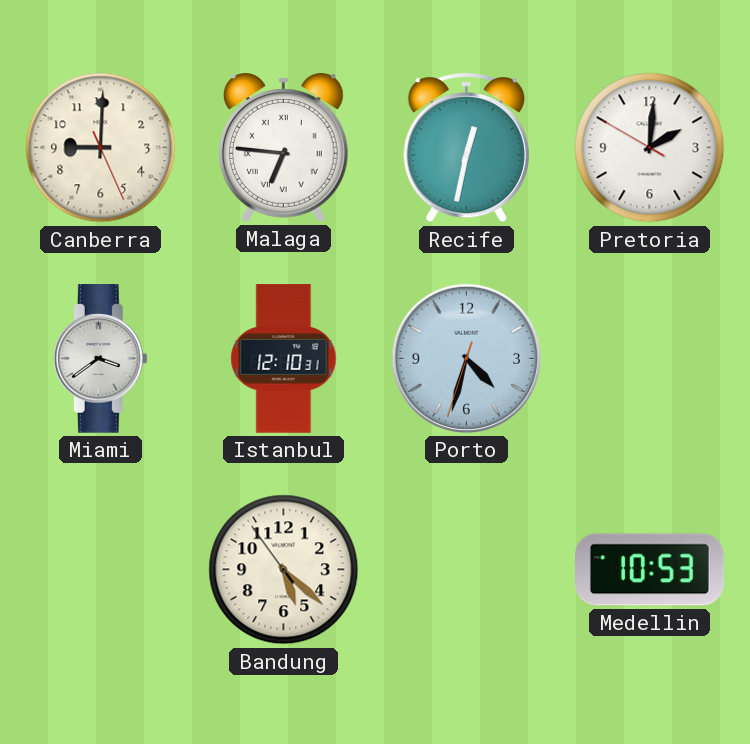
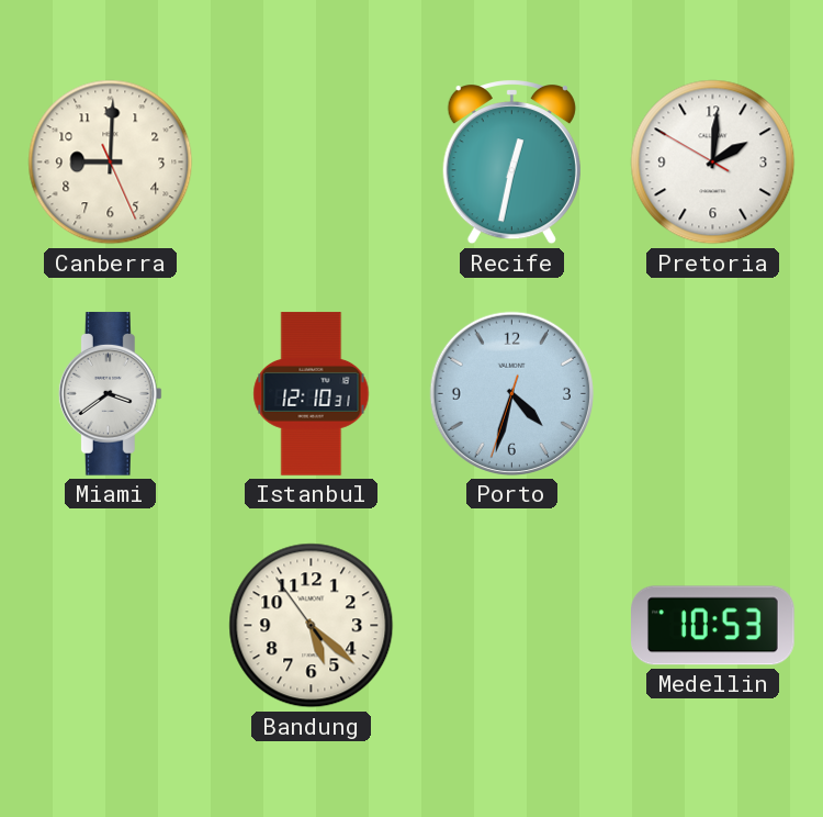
Malaga: 6:46 -> none
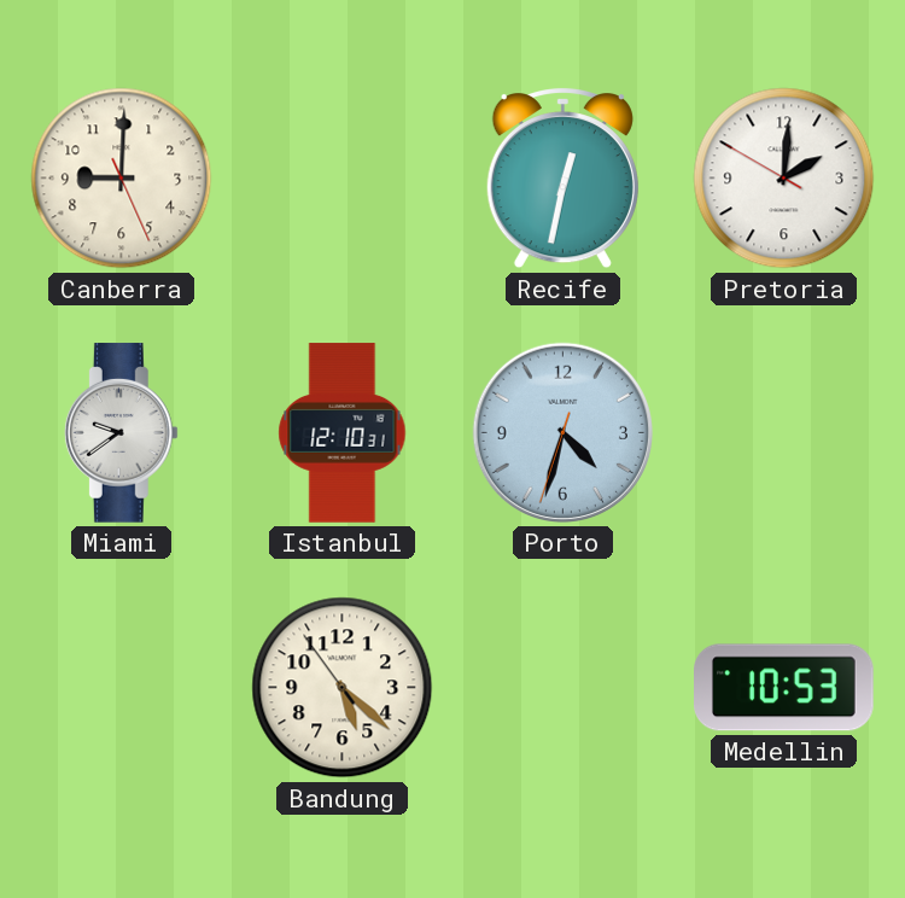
Miami: 3:39 -> 9:39
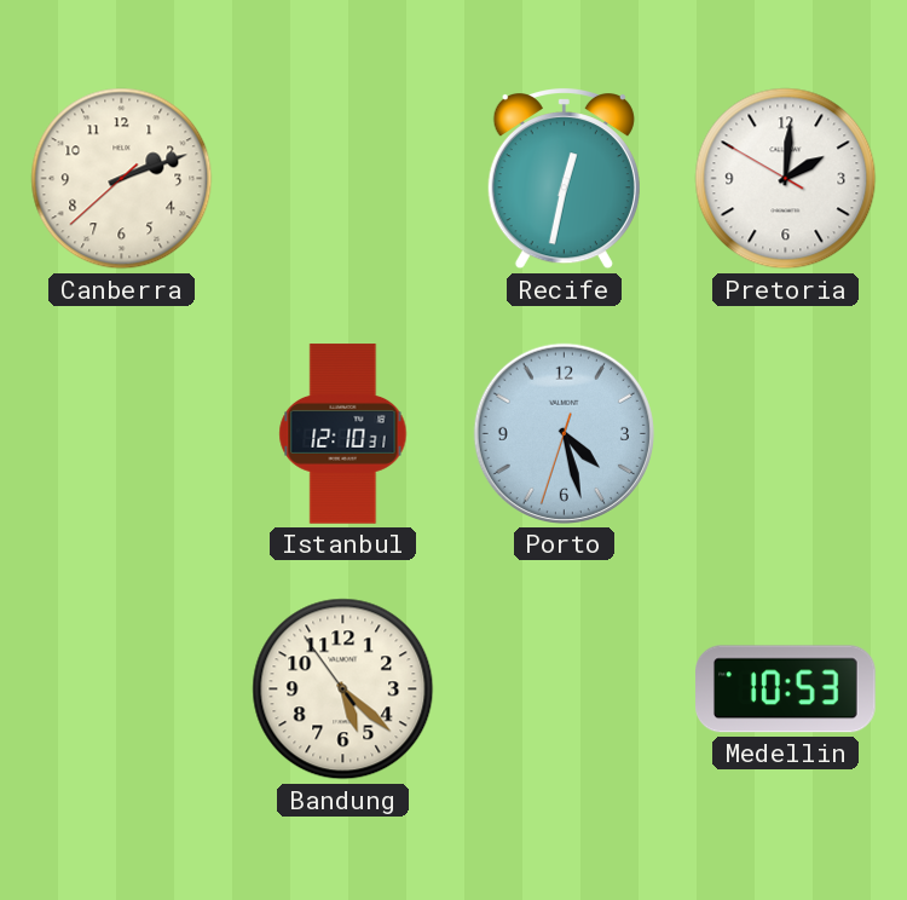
Canberra: 9:00 -> 2:11
Miami: 9:39 -> none
Porto: 4:32 -> 4:27
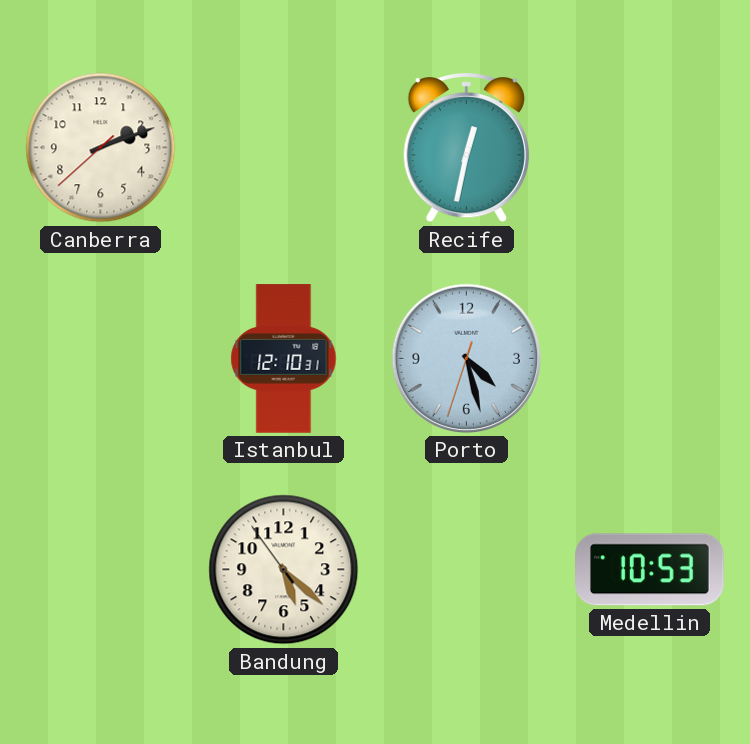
Pretoria: 2:00 -> none
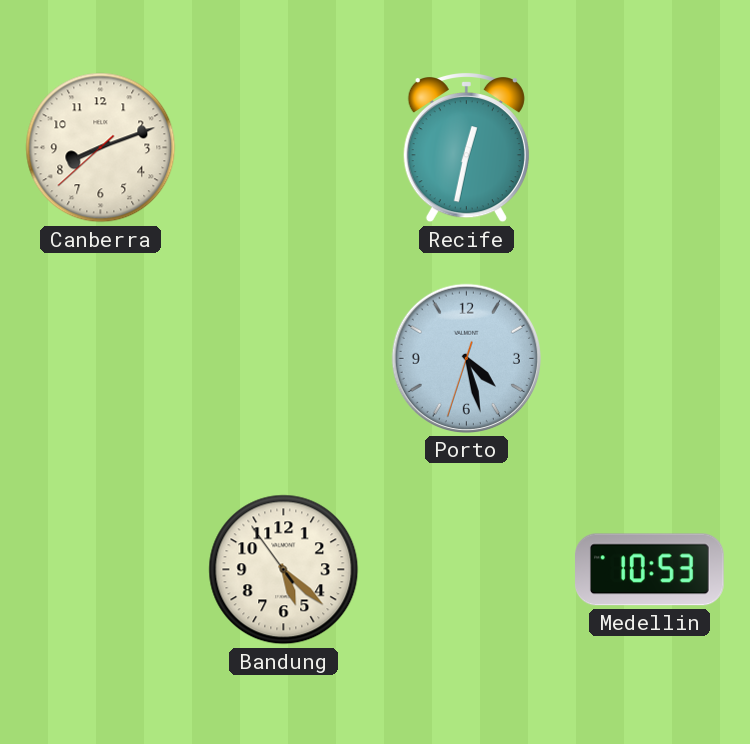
Canberra: 2:11 -> 8:11
Istanbul: 12:10 -> none
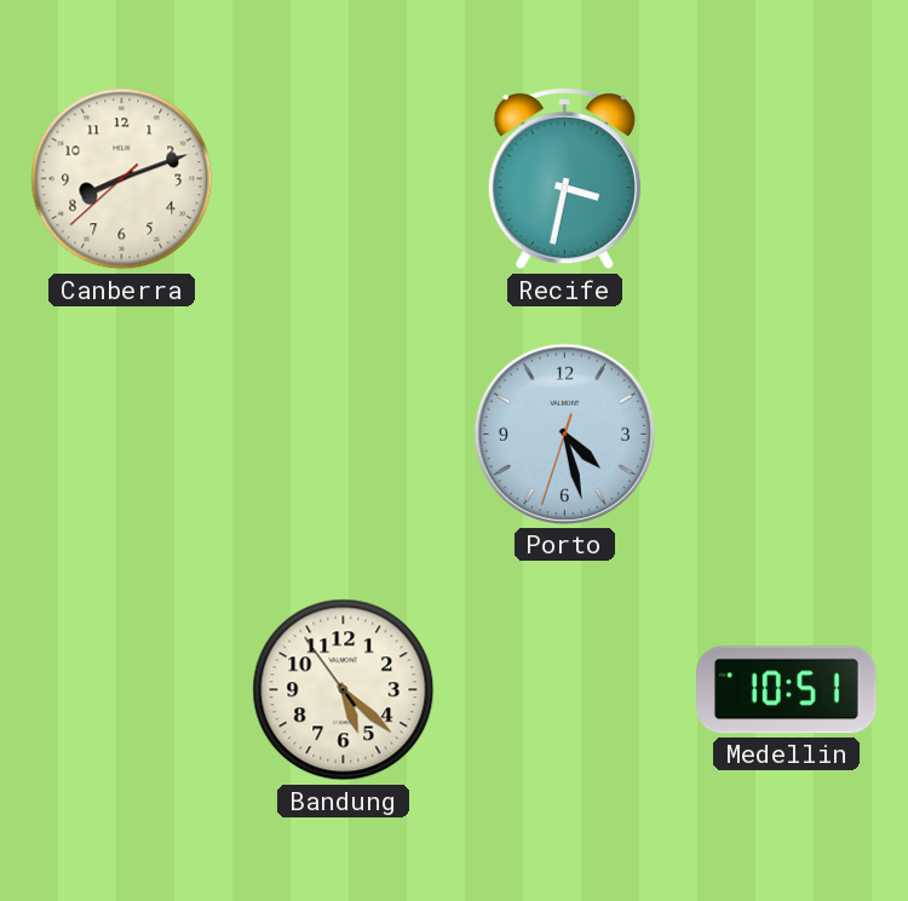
Recife: 12:32 -> 3:32
Medellin: 10:53 -> 10:51
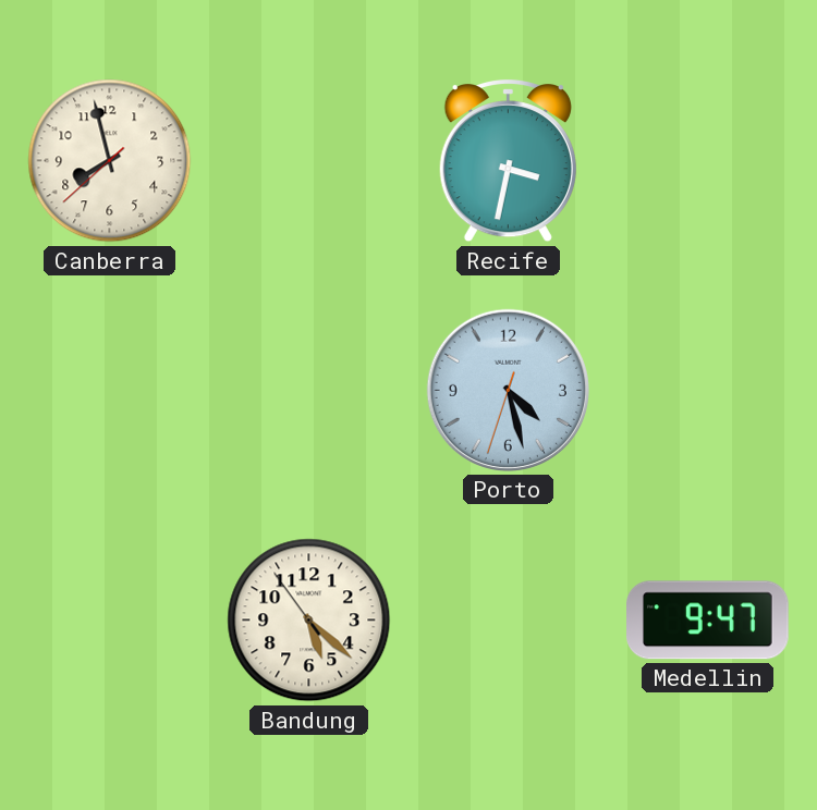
Canberra: 8:11 -> 7:57
Medellin: 10:51 -> 9:47
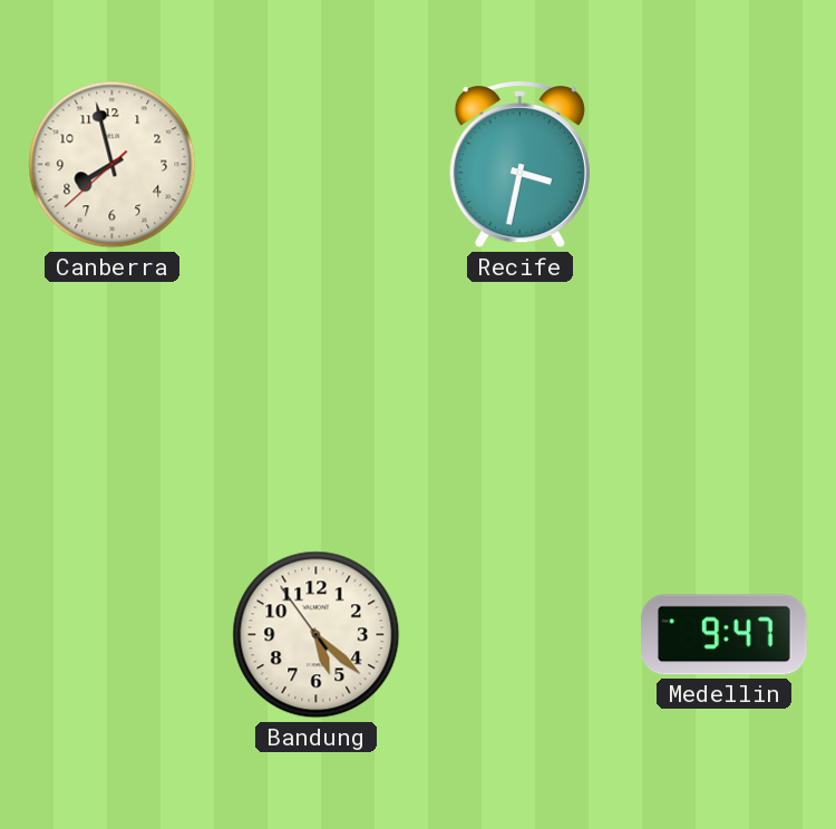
Porto: 4:27 -> none
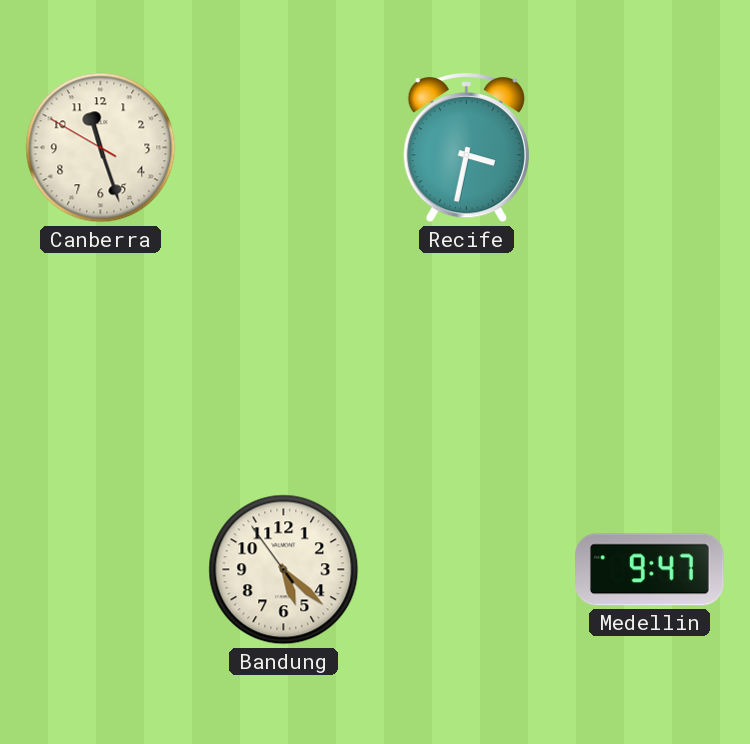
Canberra: 7:57 -> 11:26
